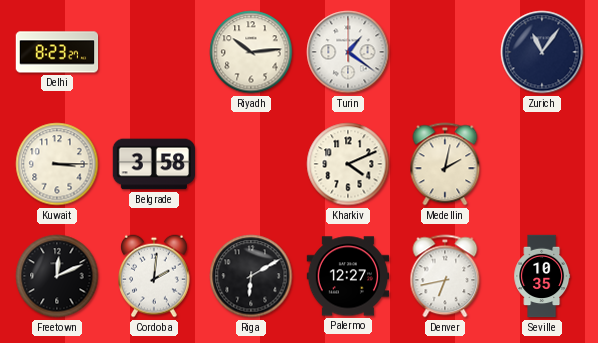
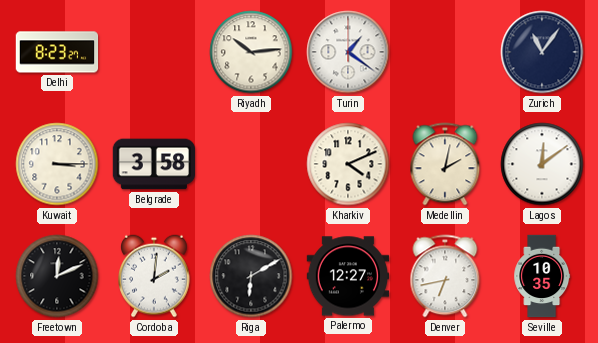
Lagos: none -> 12:09
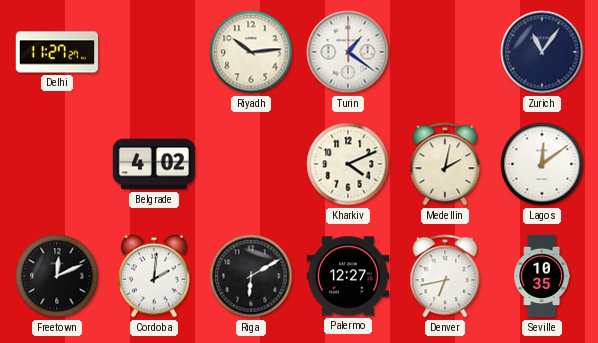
Delhi: 8:23 -> 11:27
Kuwait: 3:15 -> none
Belgrade: 3:58 -> 4:02
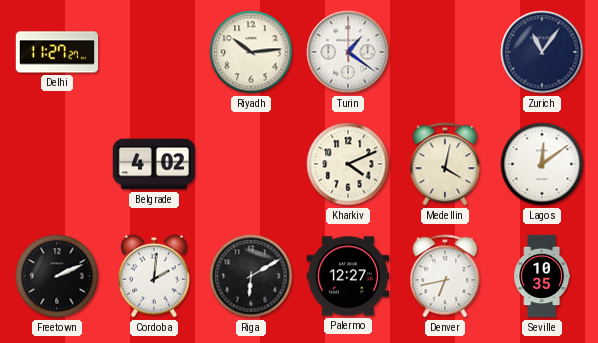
Medellin: 2:02 -> 4:02
Freetown: 12:11 -> 2:11
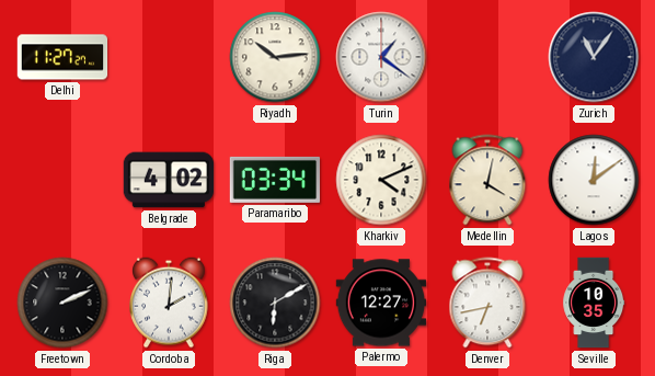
Paramaribo: none -> 03:34
